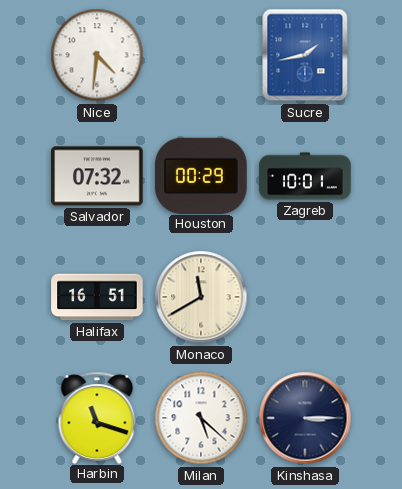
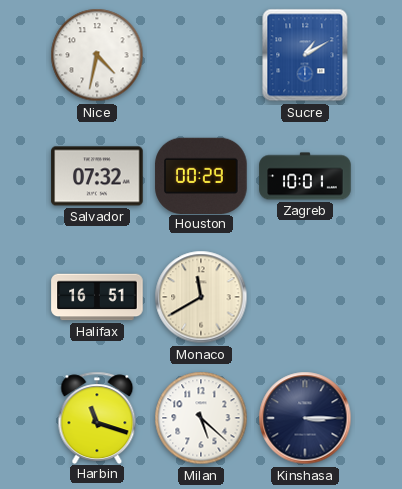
Nice: 4:31 -> 4:32
Sucre: 1:43 -> 1:10
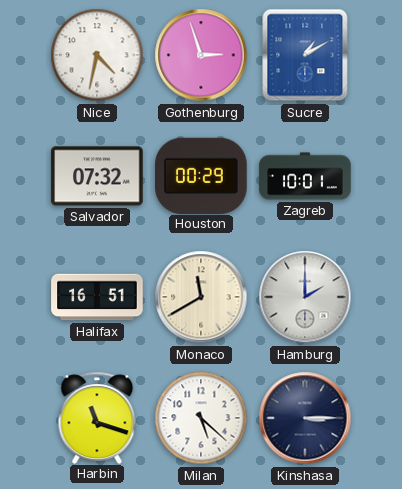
Gothenburg: none -> 2:57
Hamburg: none -> 2:00
